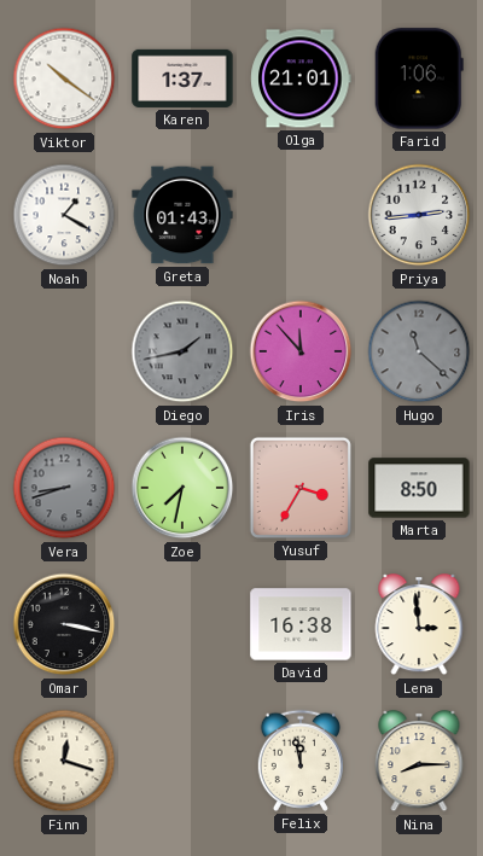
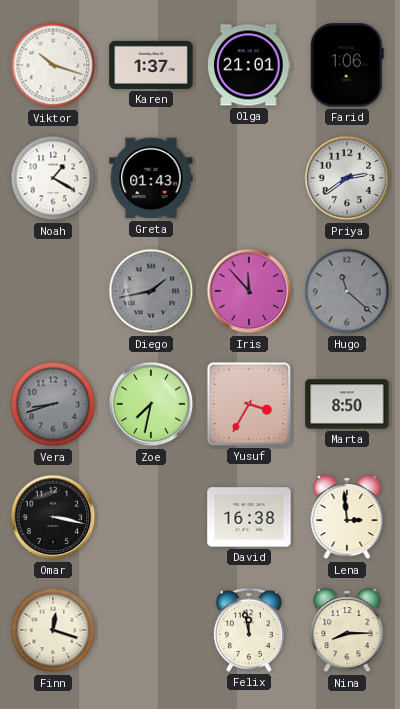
Viktor: 10:21 -> 10:18
Priya: 2:44 -> 2:39
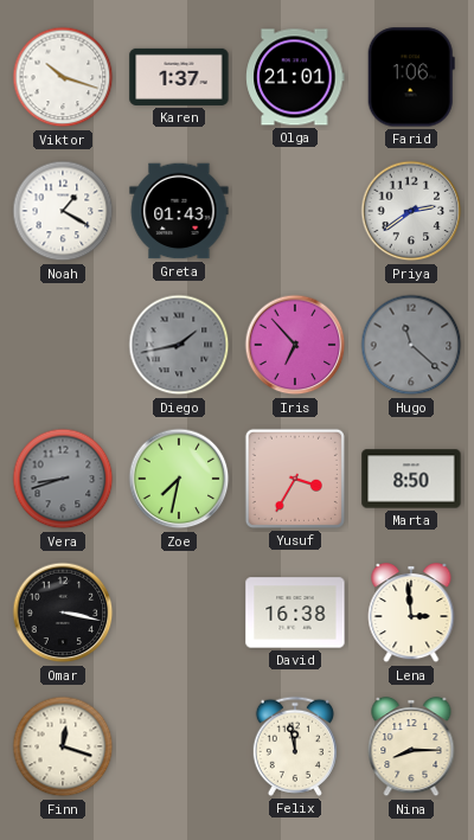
Iris: 11:53 -> 6:53
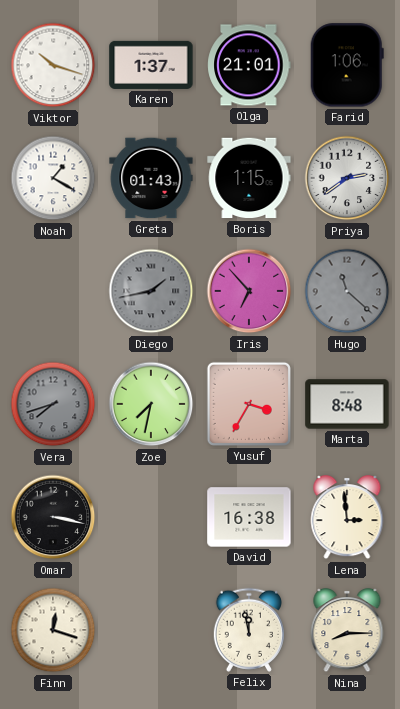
Boris: none -> 1:15
Vera: 8:42 -> 7:42
Marta: 8:50 -> 8:48
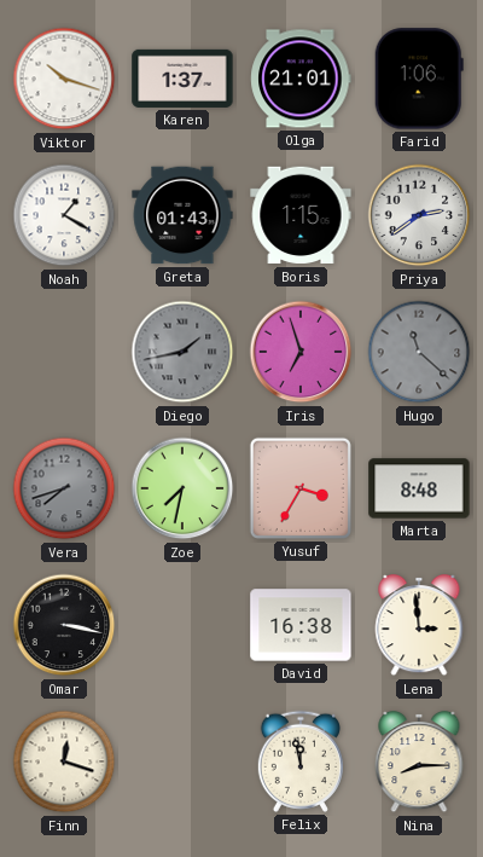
Iris: 6:53 -> 6:57
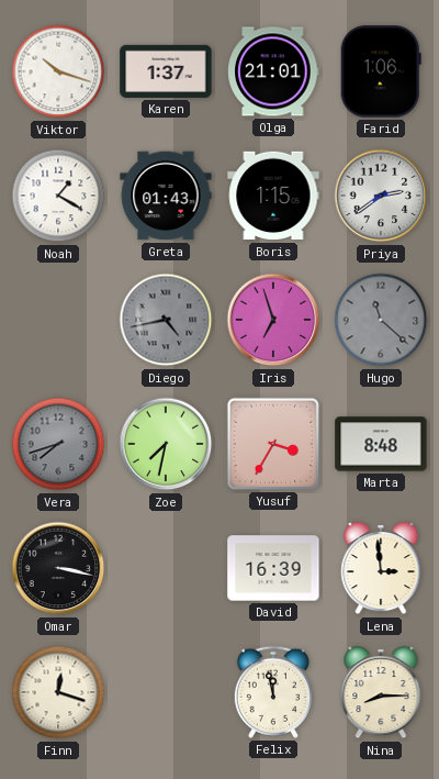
Diego: 1:43 -> 4:43
David: 16:38 -> 16:39
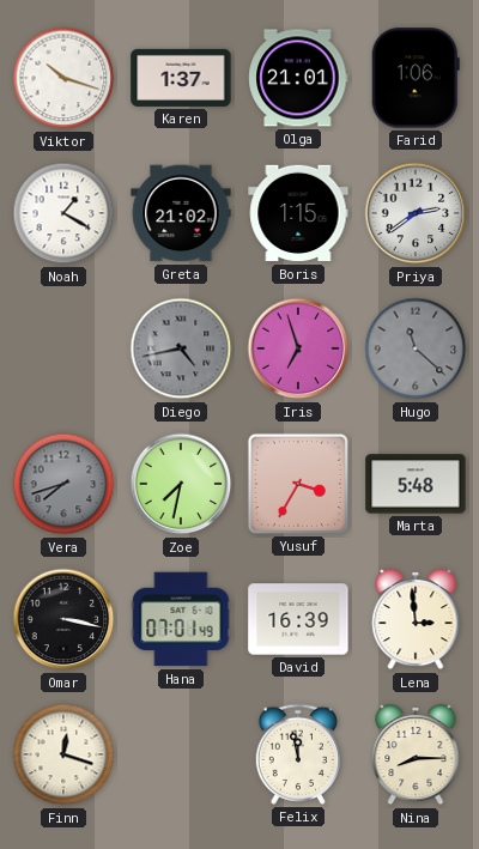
Greta: 01:43 -> 21:02
Marta: 8:48 -> 5:48
Hana: none -> 07:01
